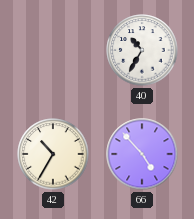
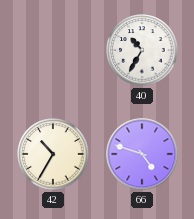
66: 4:53 -> 4:48
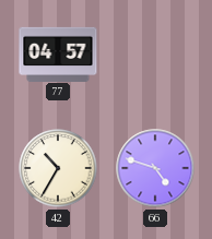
77: none -> 04:57
40: 10:35 -> none
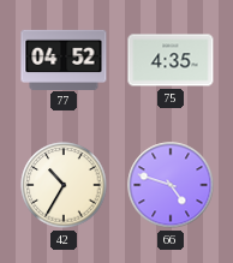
77: 04:57 -> 04:52
75: none -> 4:35
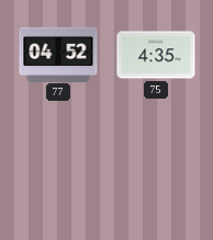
42: 10:35 -> none
66: 4:48 -> none
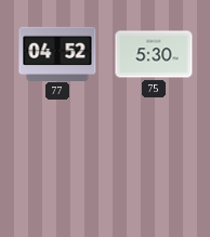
75: 4:35 -> 5:30
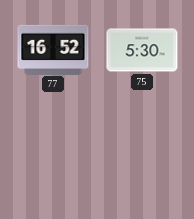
77: 04:52 -> 16:52
